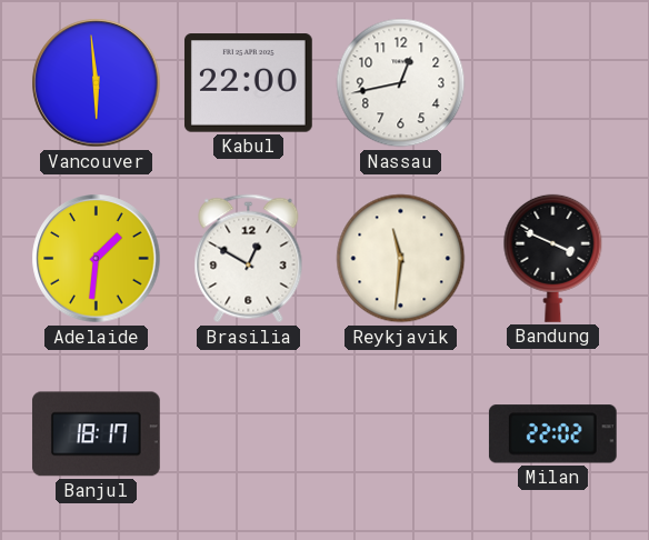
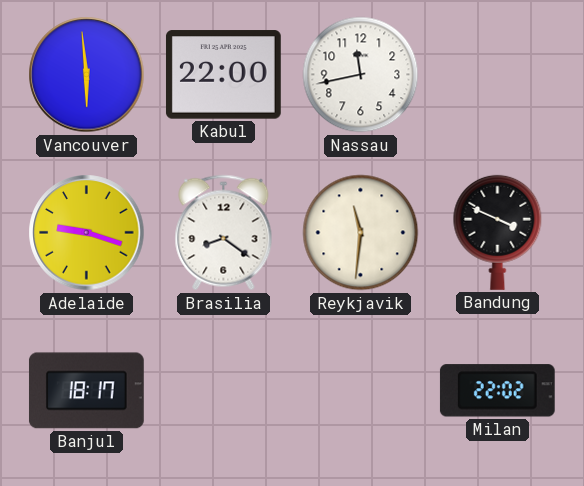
Nassau: 12:43 -> 11:43
Adelaide: 1:31 -> 9:18
Brasilia: 12:50 -> 8:21
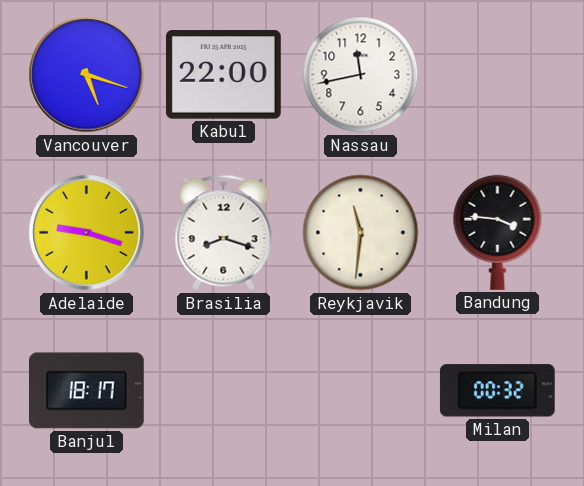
Vancouver: 5:59 -> 5:18
Brasilia: 8:21 -> 8:18
Bandung: 3:49 -> 3:46
Milan: 22:02 -> 00:32
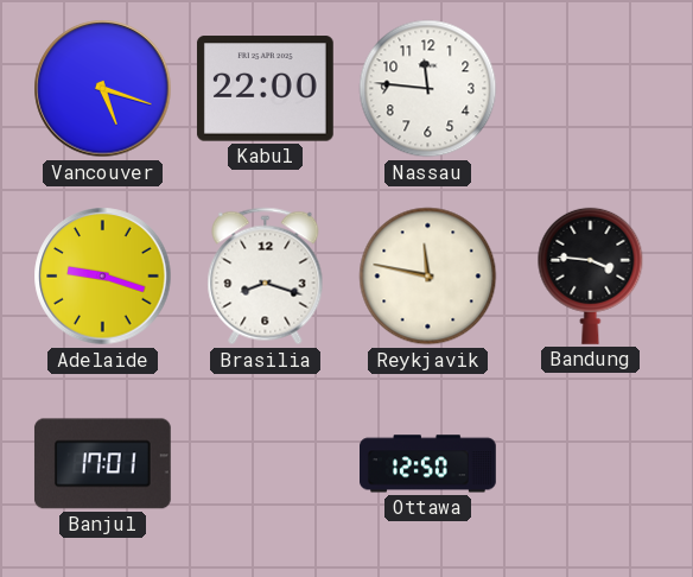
Nassau: 11:43 -> 11:46
Reykjavik: 11:31 -> 11:47
Banjul: 18:17 -> 17:01
Ottawa: none -> 12:50
Milan: 00:32 -> none
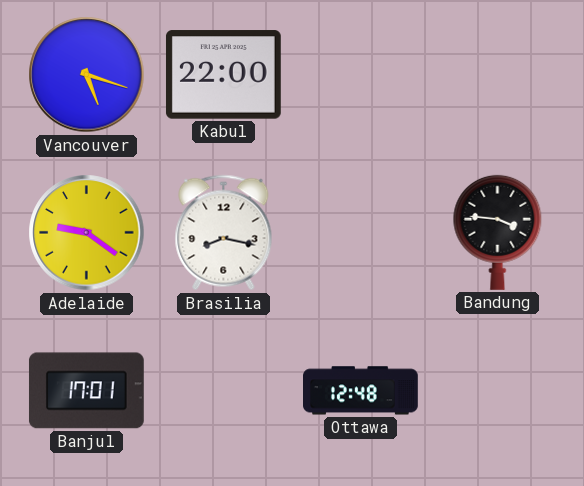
Nassau: 11:46 -> none
Adelaide: 9:18 -> 9:21
Brasilia: 8:18 -> 8:17
Reykjavik: 11:47 -> none
Ottawa: 12:50 -> 12:48
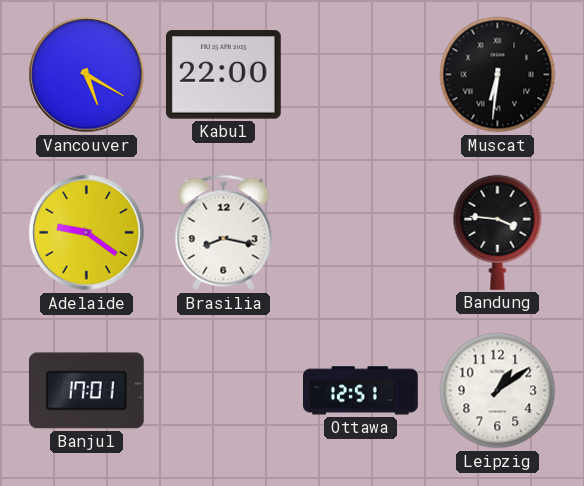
Vancouver: 5:18 -> 5:20
Muscat: none -> 6:31
Ottawa: 12:48 -> 12:51
Leipzig: none -> 1:09
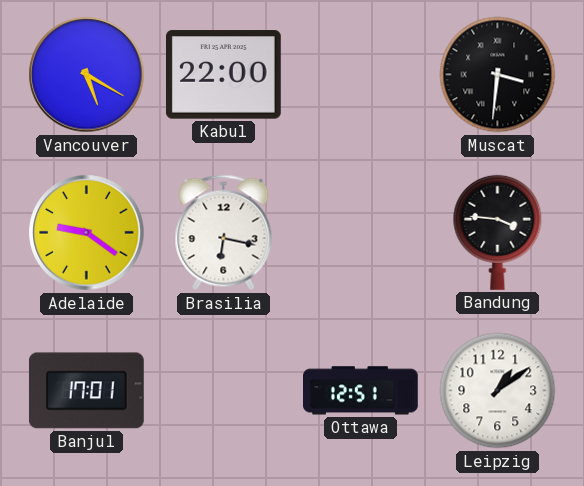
Muscat: 6:31 -> 3:31
Brasilia: 8:17 -> 6:17
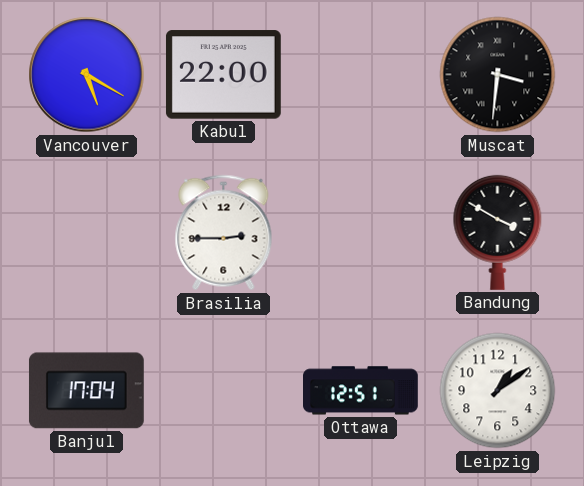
Adelaide: 9:21 -> none
Brasilia: 6:17 -> 2:45
Bandung: 3:46 -> 3:50
Banjul: 17:01 -> 17:04
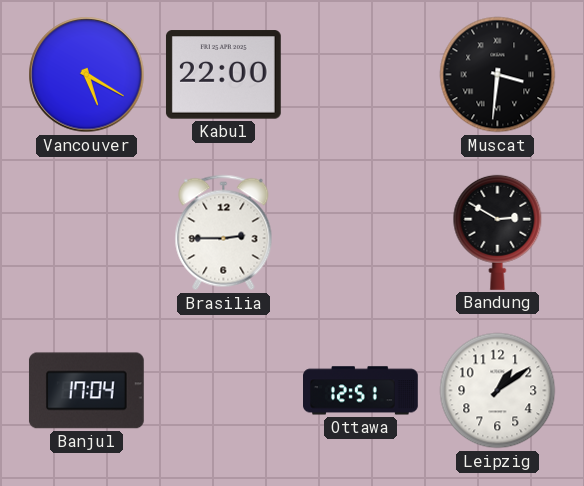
Bandung: 3:50 -> 2:50
